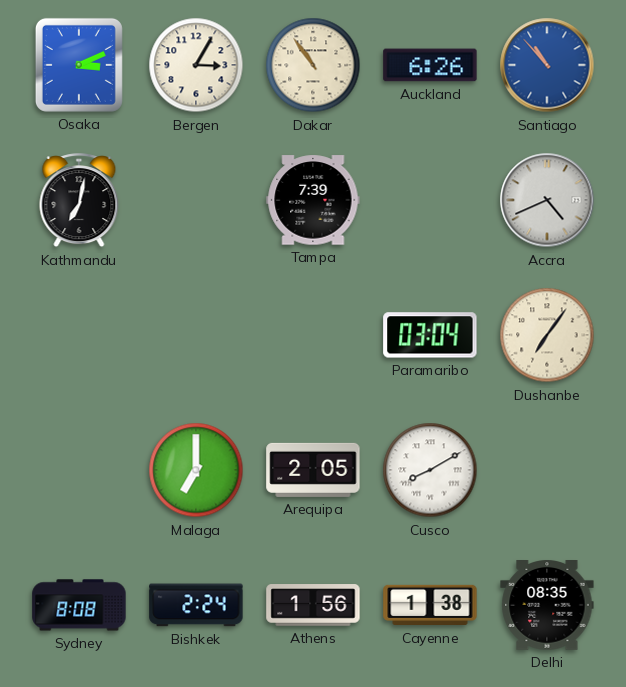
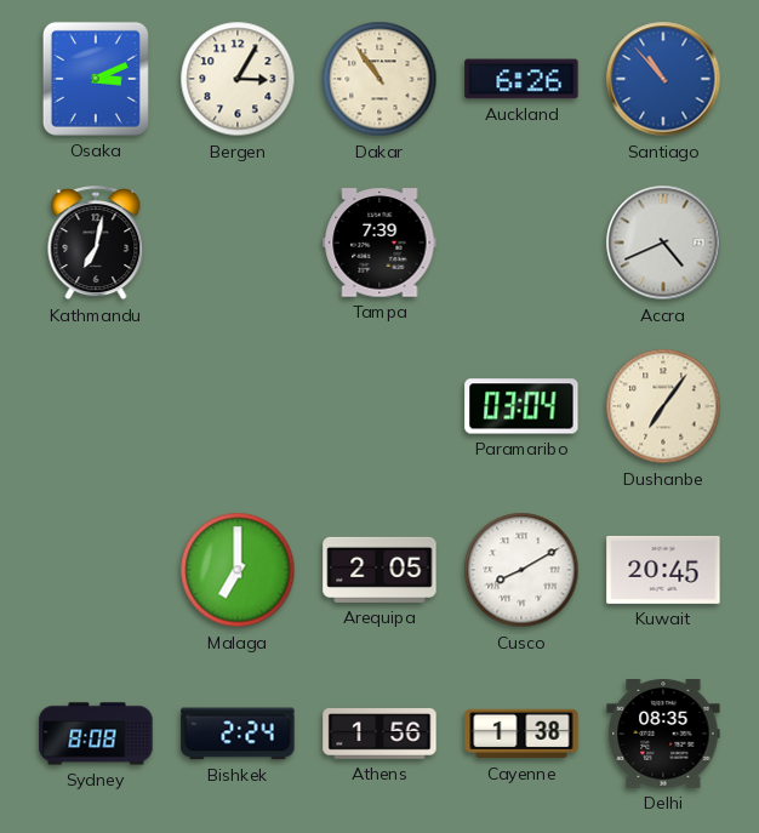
Kuwait: none -> 20:45
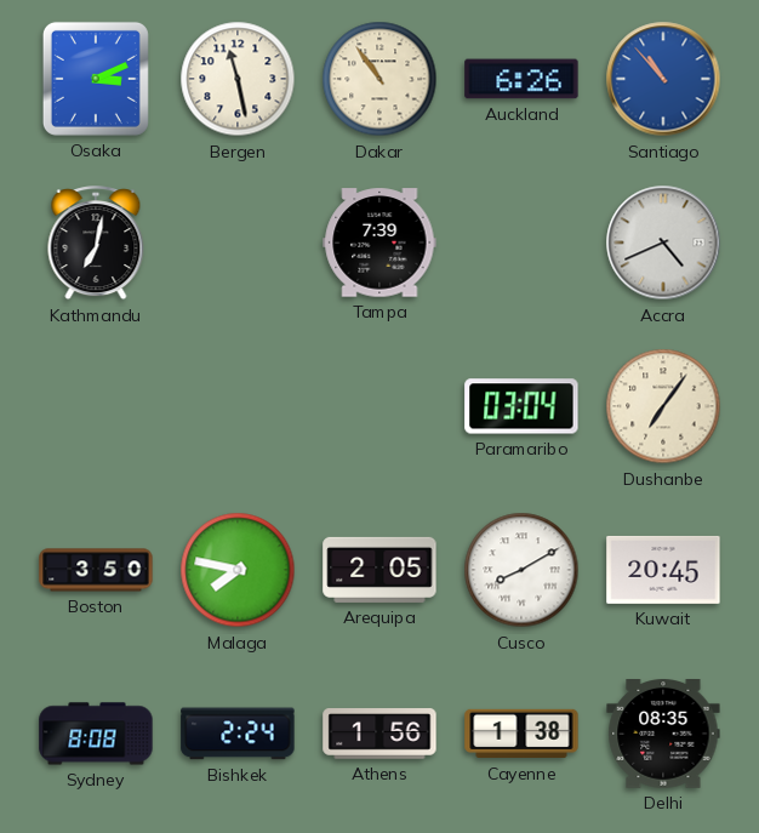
Bergen: 3:05 -> 11:28
Boston: none -> 3:50
Malaga: 7:00 -> 7:47
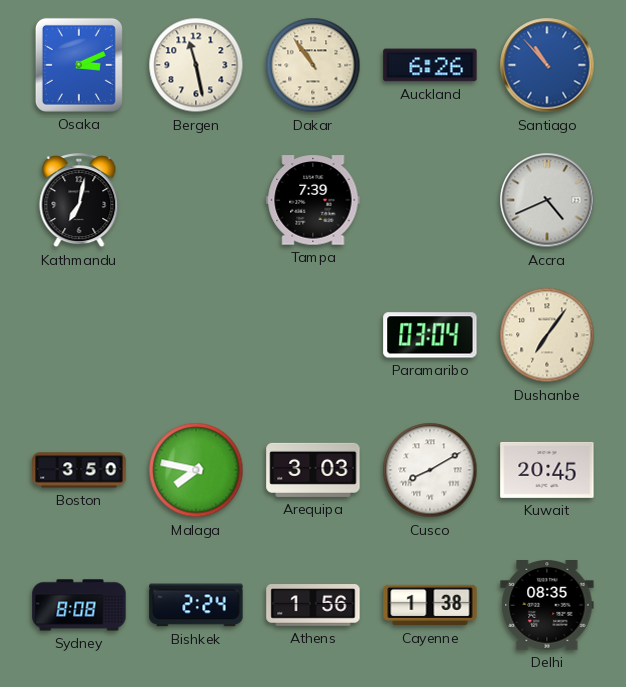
Arequipa: 2:05 -> 3:03
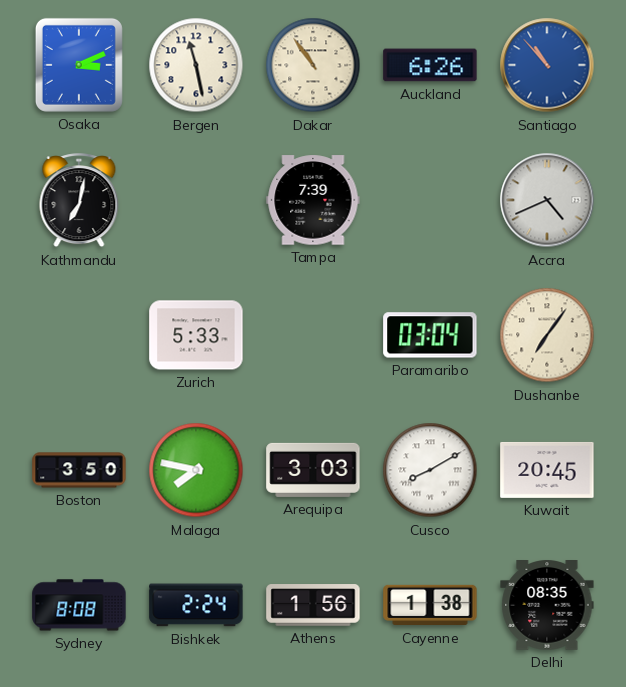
Zurich: none -> 5:33
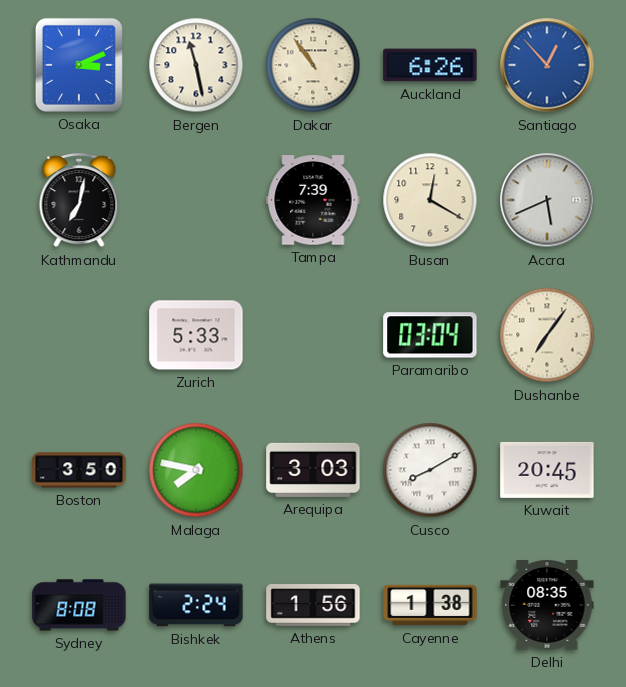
Santiago: 10:53 -> 12:53
Busan: none -> 12:20
Accra: 4:41 -> 5:41
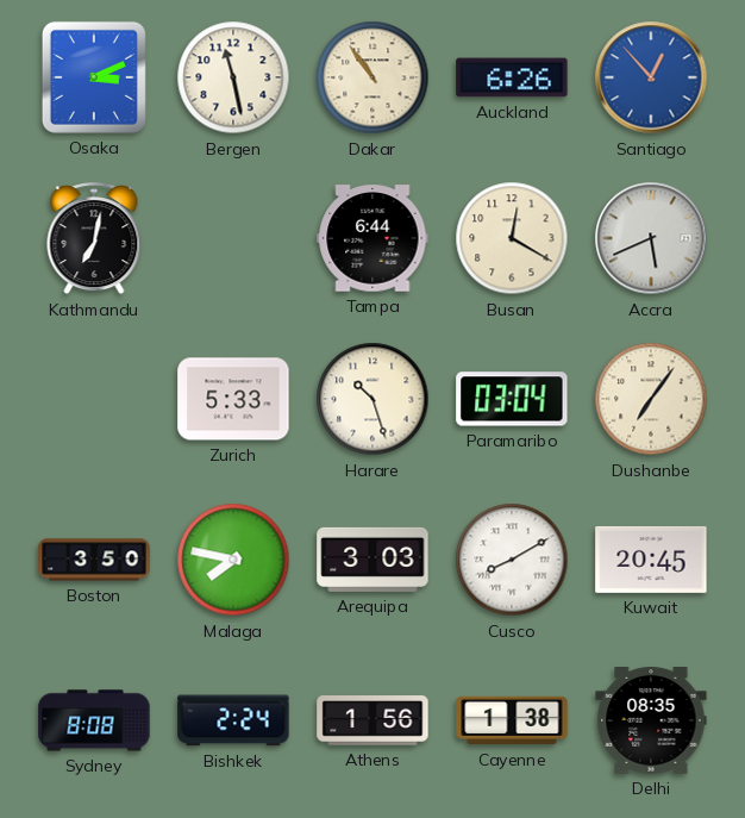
Tampa: 7:39 -> 6:44
Harare: none -> 10:27
